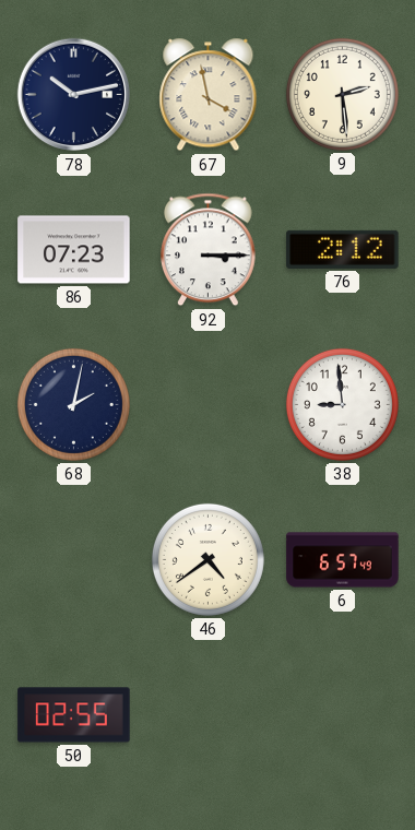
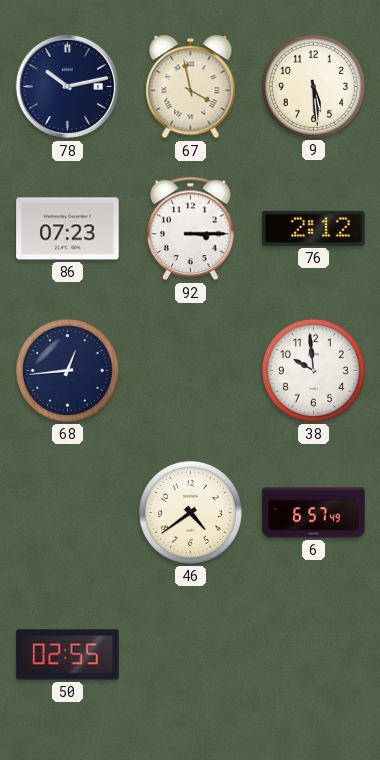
9: 2:29 -> 5:29
68: 2:02 -> 12:44
38: 8:59 -> 9:59
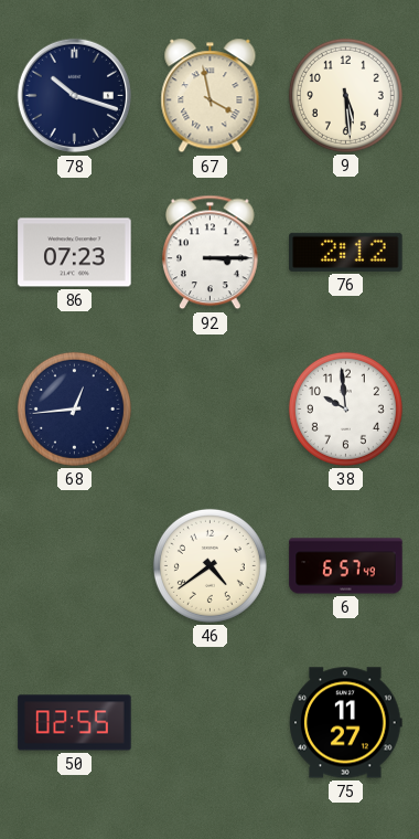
78: 10:13 -> 10:18
75: none -> 11:27
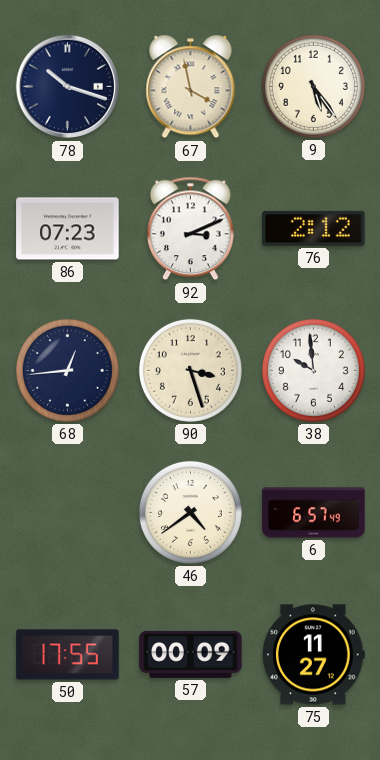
9: 5:29 -> 5:24
92: 3:15 -> 3:11
90: none -> 3:27
50: 02:55 -> 17:55
57: none -> 00:09
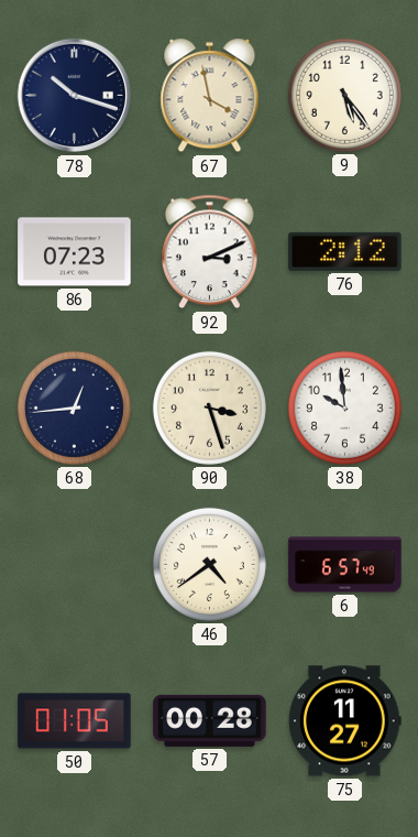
50: 17:55 -> 01:05
57: 00:09 -> 00:28
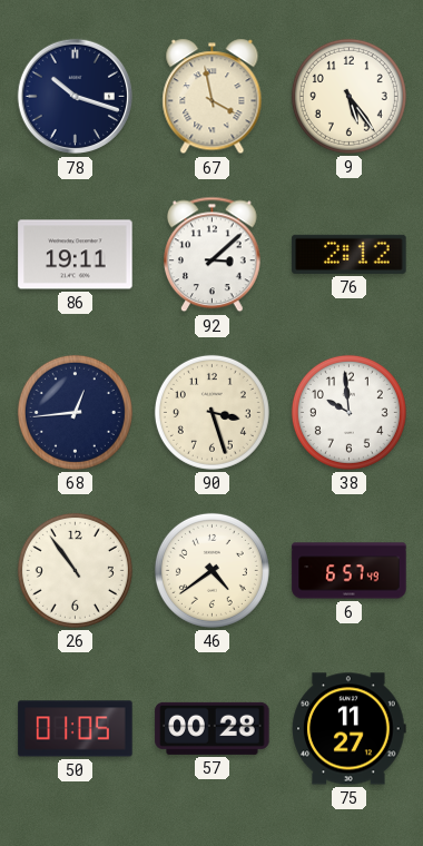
86: 07:23 -> 19:11
92: 3:11 -> 3:08
26: none -> 10:54
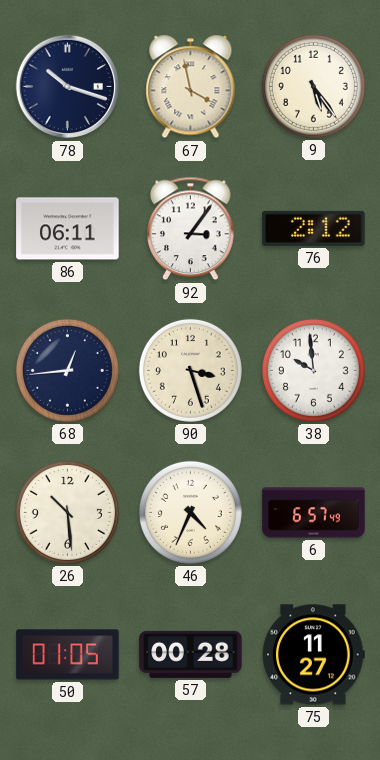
86: 19:11 -> 06:11
92: 3:08 -> 3:06
26: 10:54 -> 10:29
46: 4:39 -> 4:34
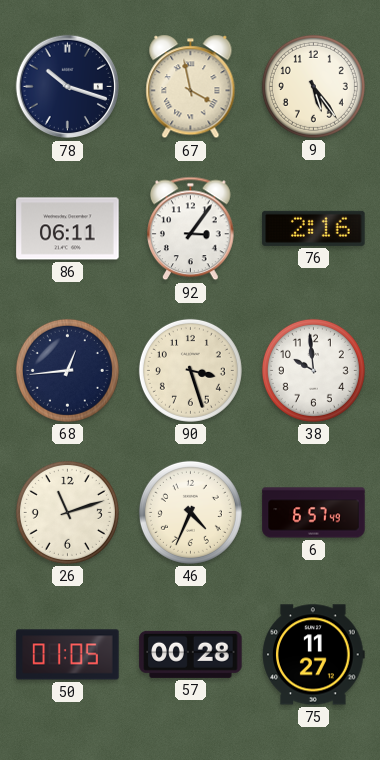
76: 2:12 -> 2:16
26: 10:29 -> 11:12
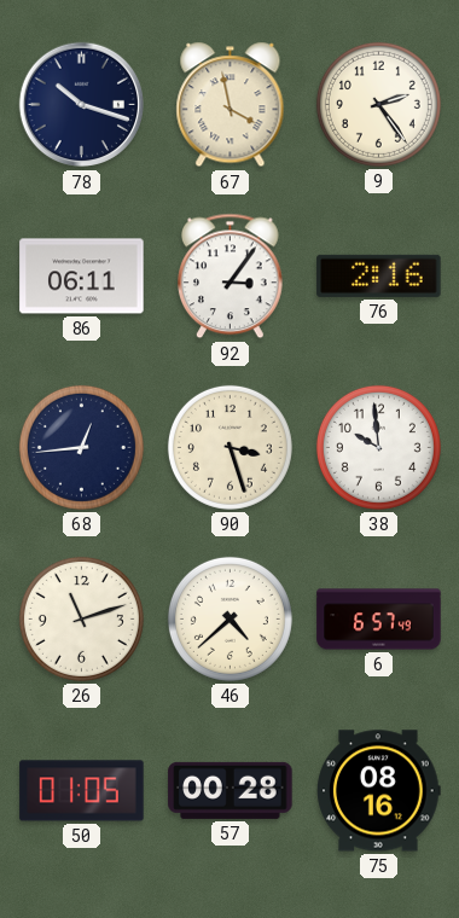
9: 5:24 -> 2:24
46: 4:34 -> 4:38
75: 11:27 -> 08:16
